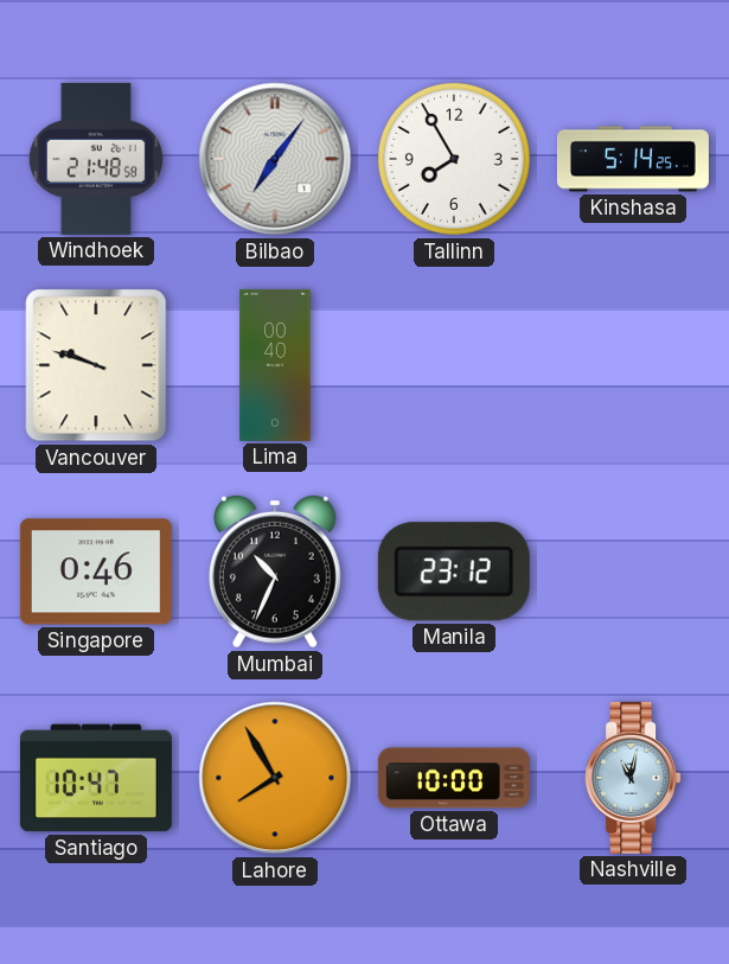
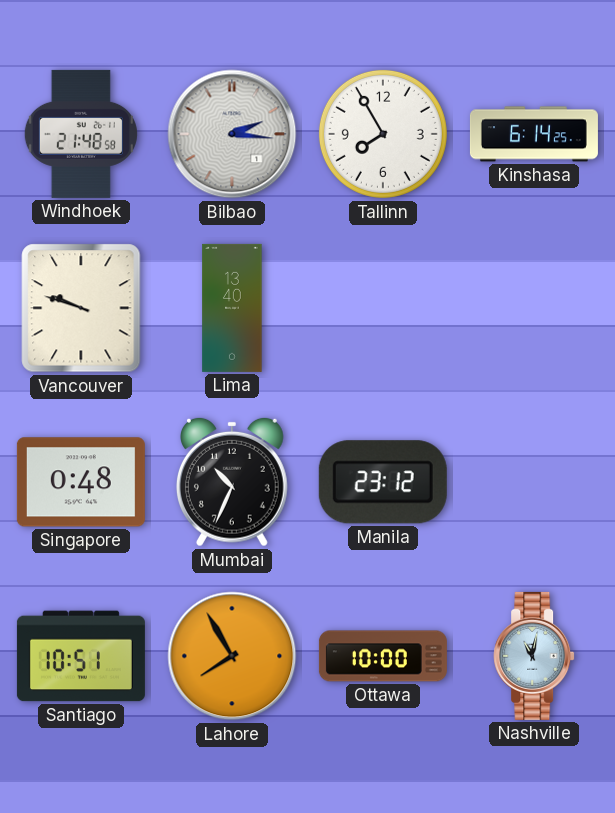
Bilbao: 7:06 -> 2:16
Kinshasa: 5:14 -> 6:14
Lima: 00:40 -> 13:40
Singapore: 0:46 -> 0:48
Santiago: 10:47 -> 10:51
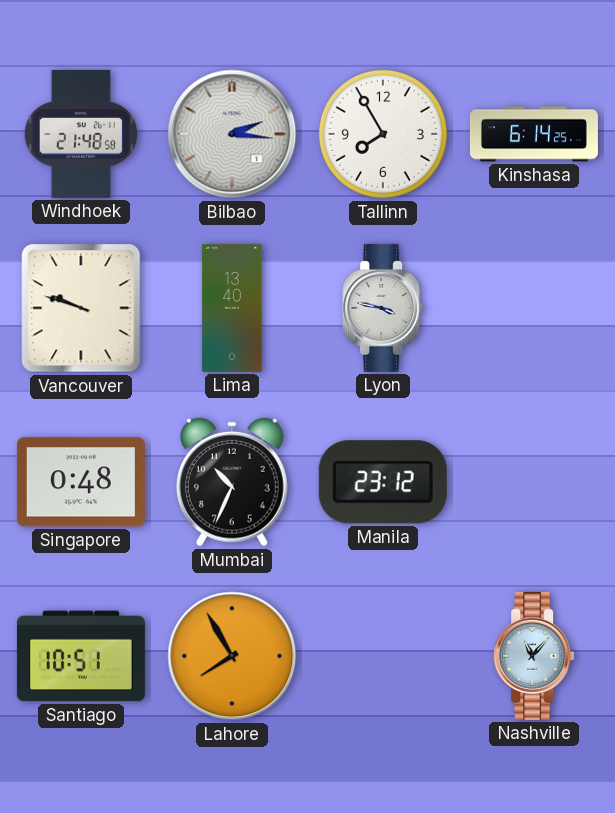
Lyon: none -> 3:47
Ottawa: 10:00 -> none
Nashville: 11:02 -> 11:07
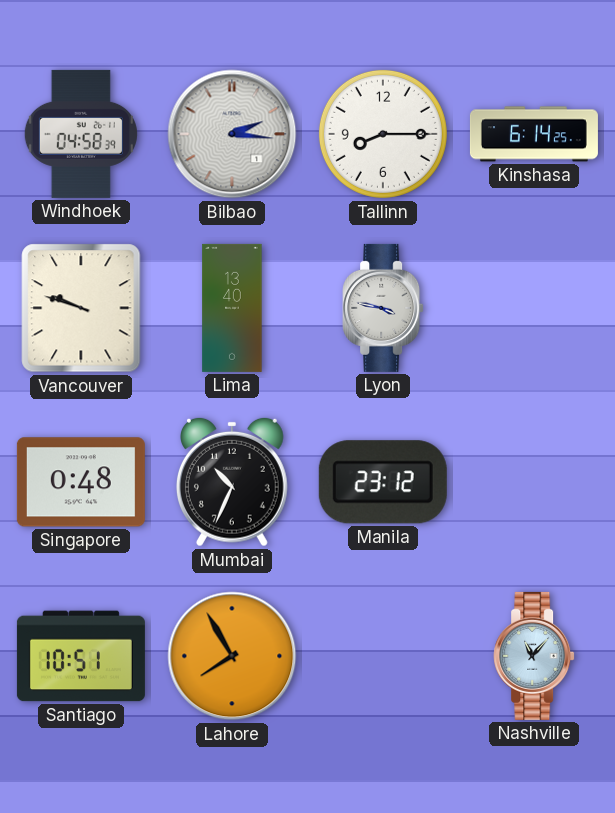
Windhoek: 21:48 -> 04:58
Tallinn: 7:55 -> 8:15
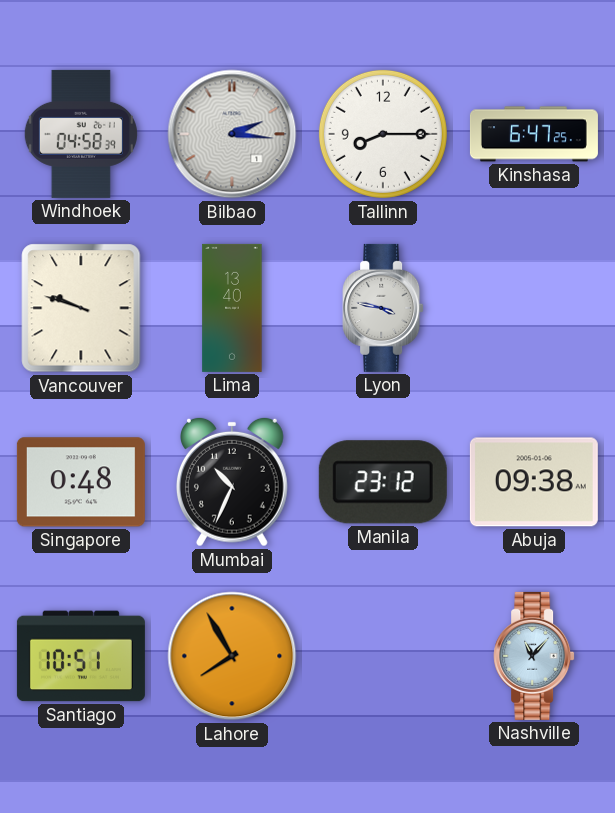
Kinshasa: 6:14 -> 6:47
Abuja: none -> 09:38
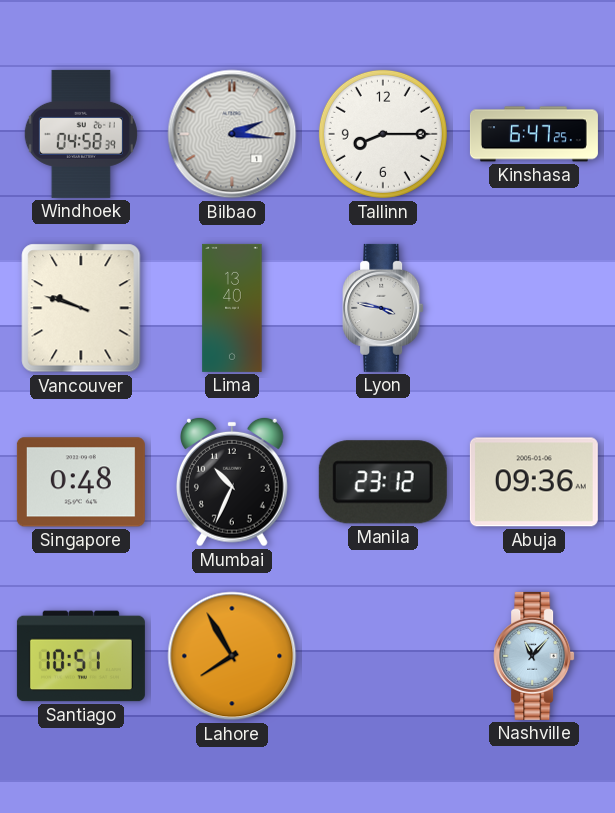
Abuja: 09:38 -> 09:36
